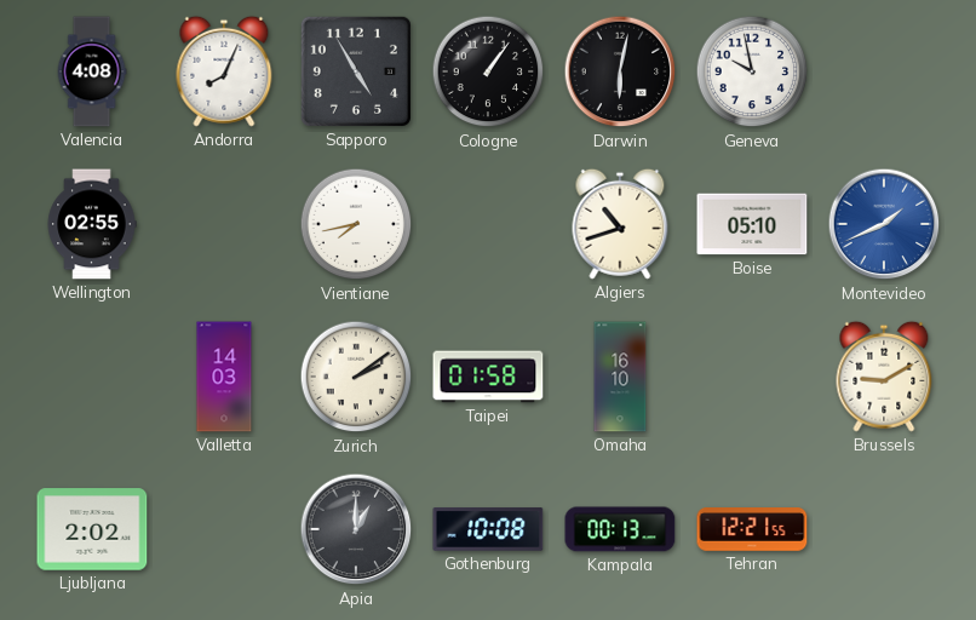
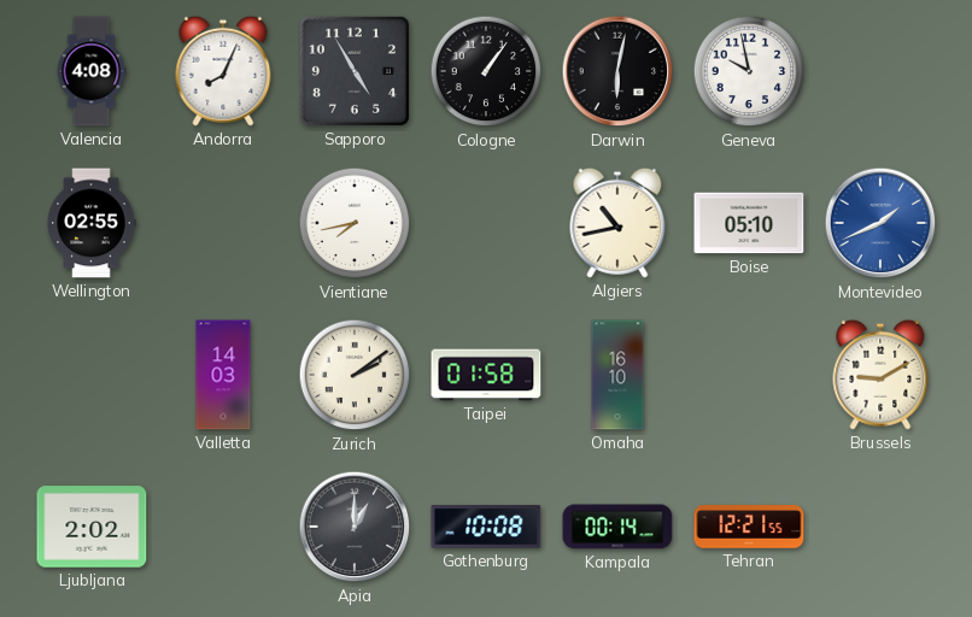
Algiers: 10:42 -> 10:43
Kampala: 00:13 -> 00:14
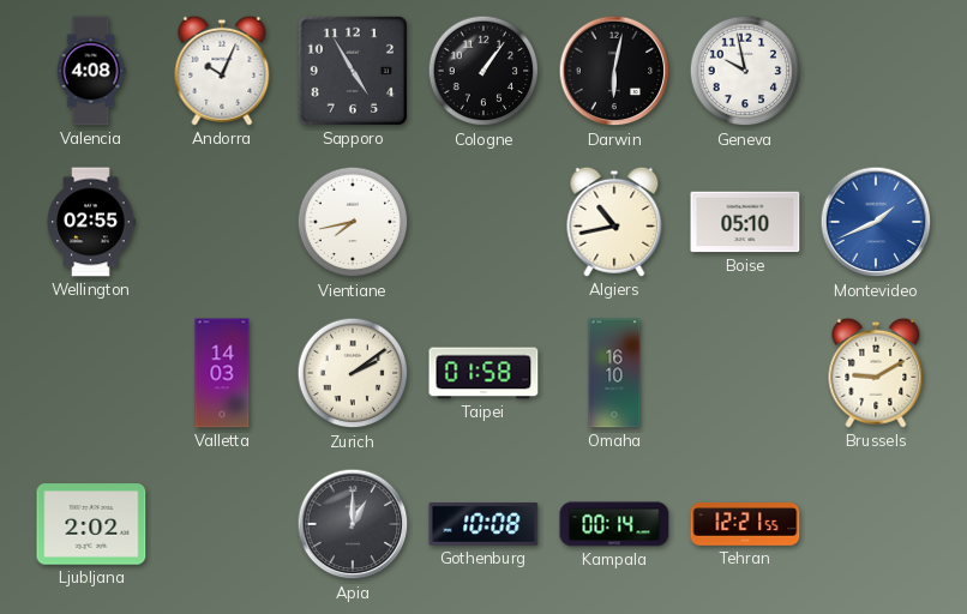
Andorra: 8:04 -> 10:04
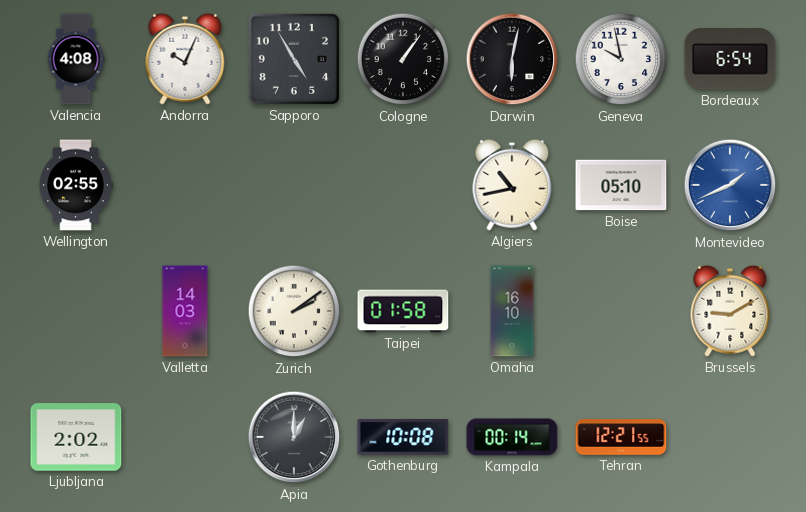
Bordeaux: none -> 6:54
Vientiane: 7:43 -> none
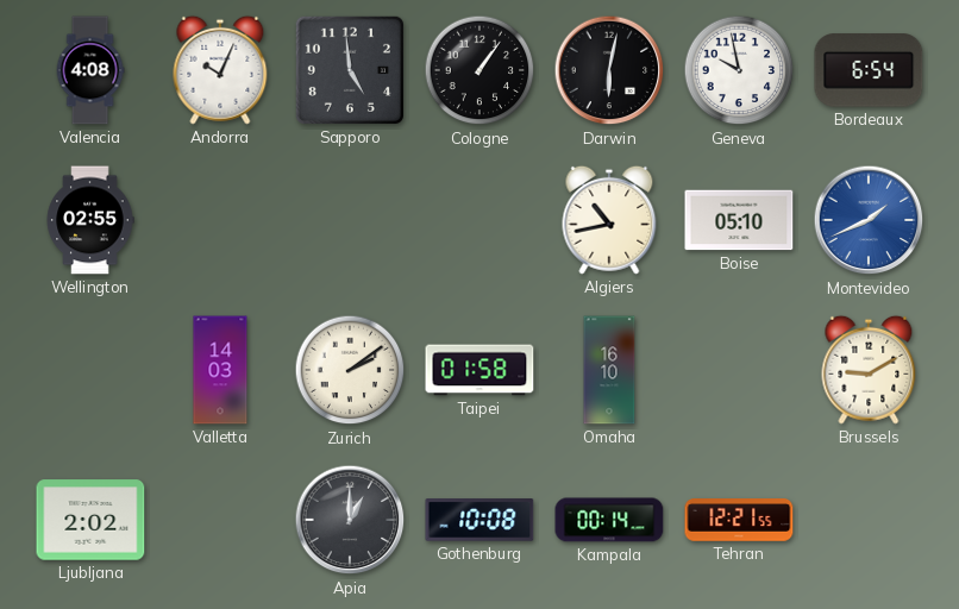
Sapporo: 4:55 -> 4:59
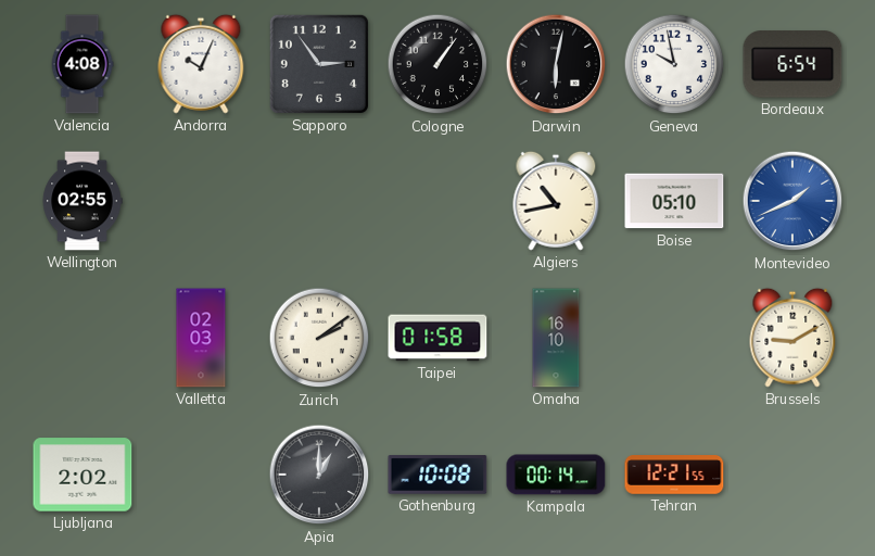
Sapporo: 4:59 -> 2:54
Valletta: 14:03 -> 02:03
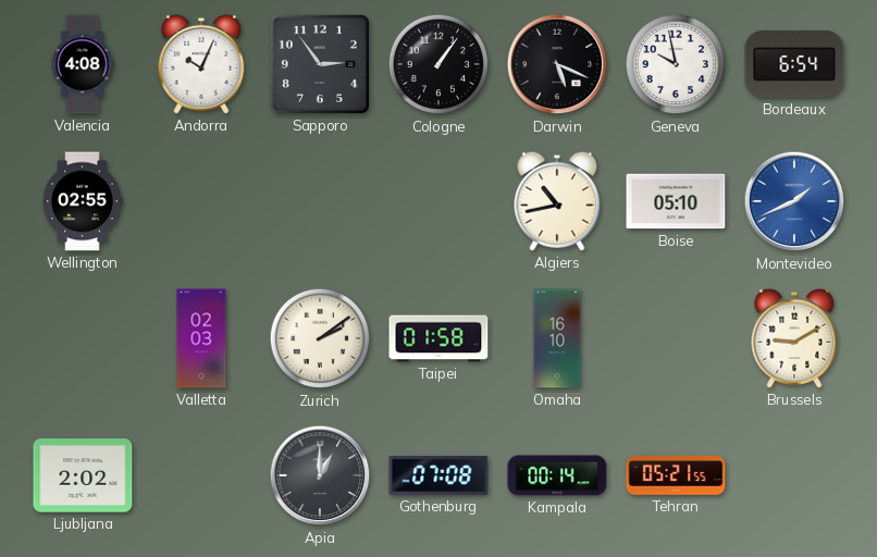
Darwin: 6:02 -> 5:19
Gothenburg: 10:08 -> 07:08
Tehran: 12:21 -> 05:21
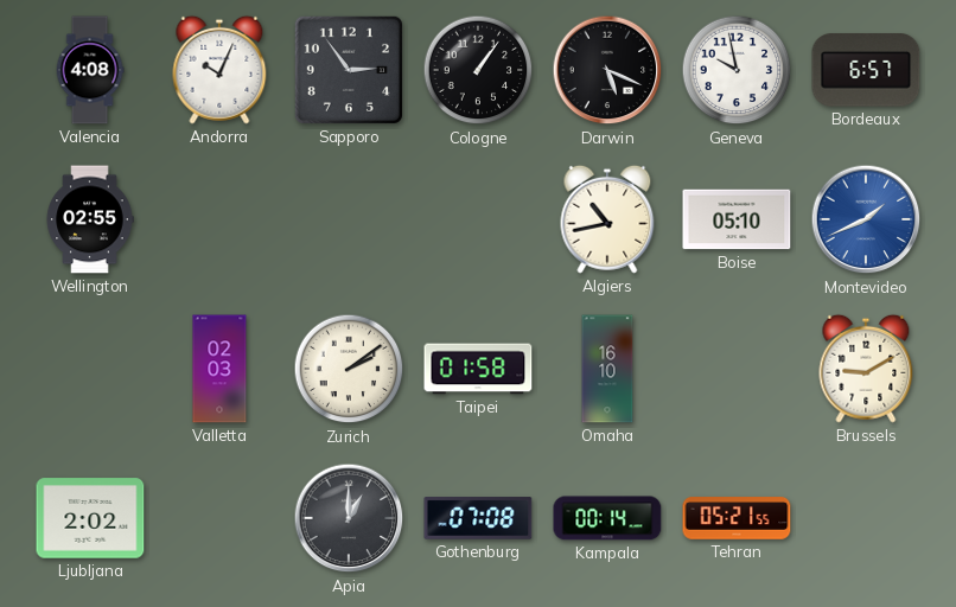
Bordeaux: 6:54 -> 6:57
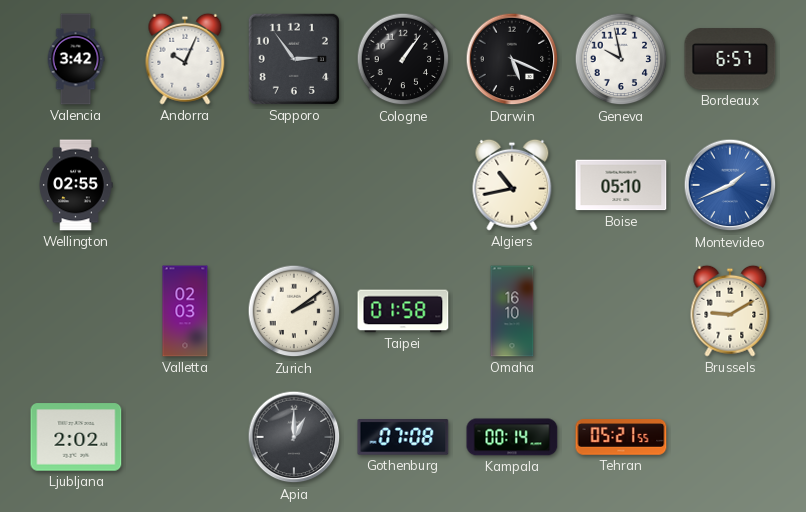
Valencia: 4:08 -> 3:42
